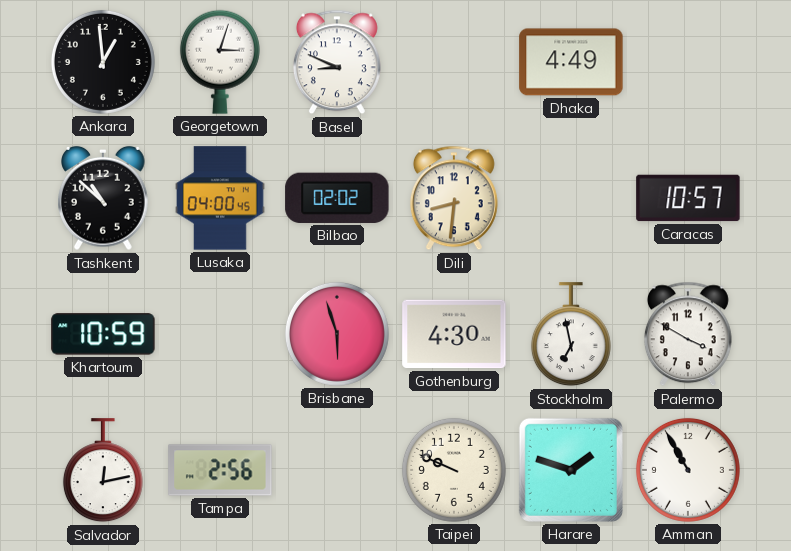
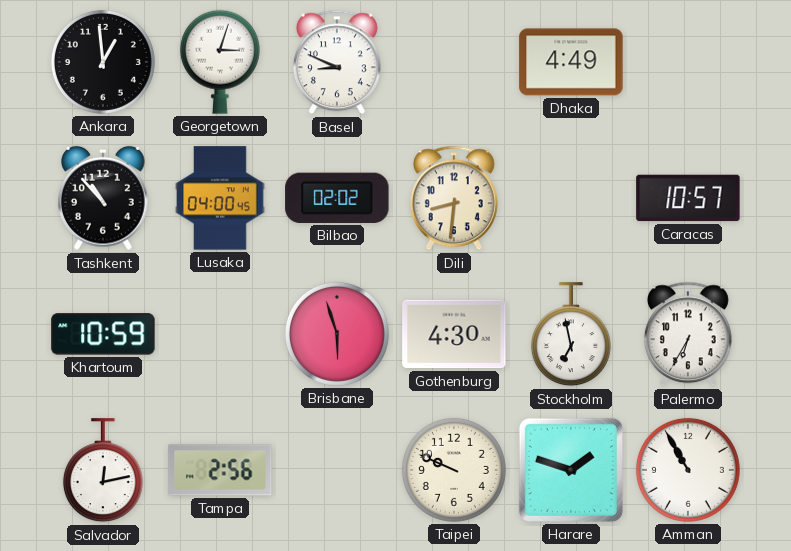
Tashkent: 10:52 -> 10:53
Palermo: 3:50 -> 6:35
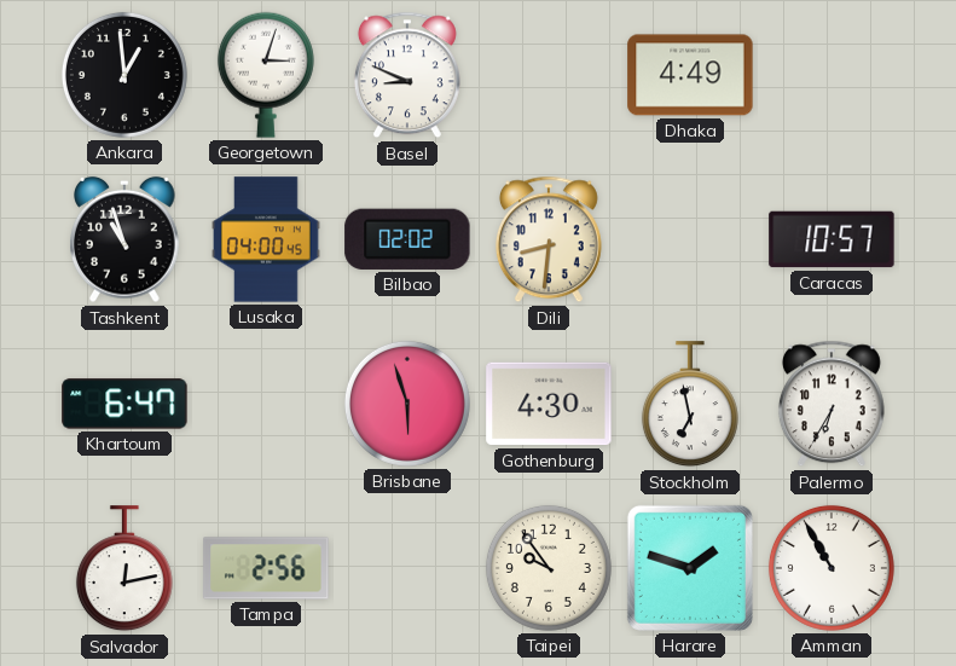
Tashkent: 10:53 -> 10:57
Khartoum: 10:59 -> 6:47
Taipei: 9:49 -> 9:54
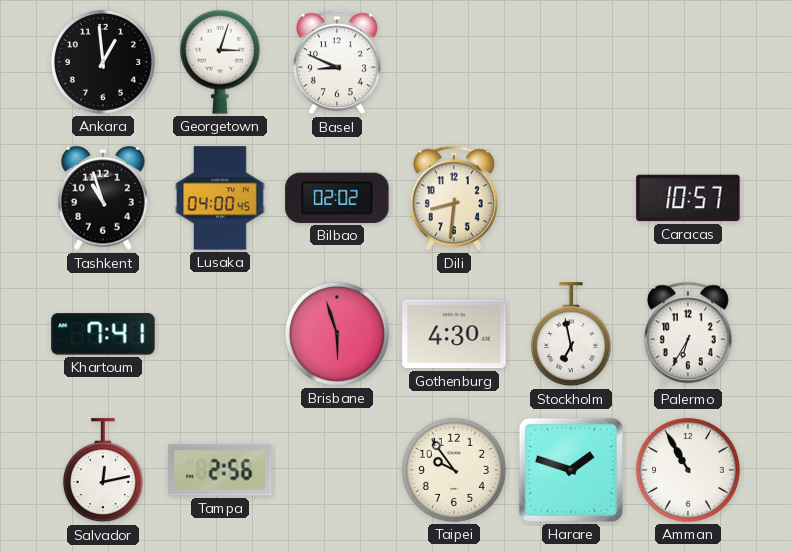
Dhaka: 4:49 -> none
Khartoum: 6:47 -> 7:41
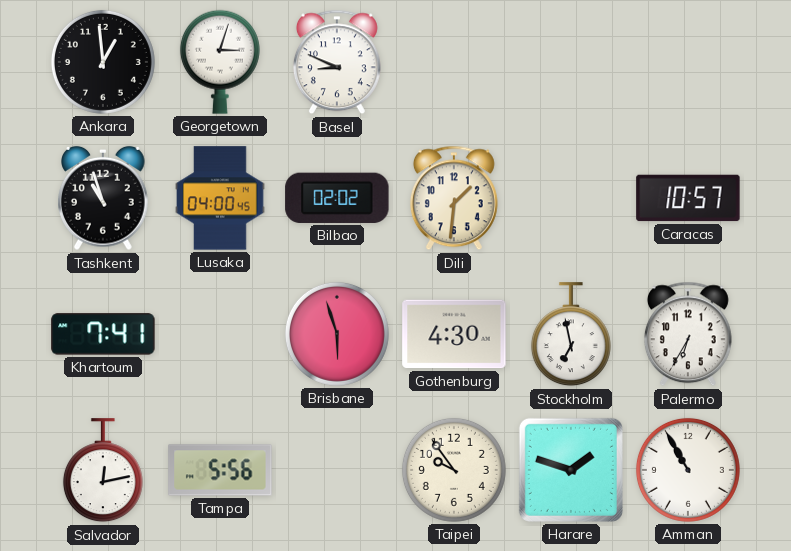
Dili: 8:31 -> 1:31
Tampa: 2:56 -> 5:56
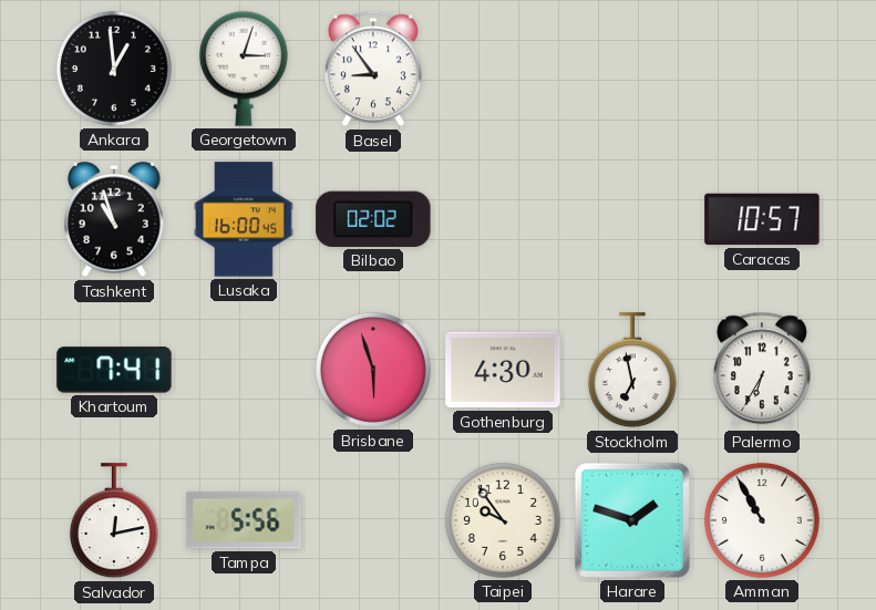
Basel: 8:49 -> 8:54
Lusaka: 04:00 -> 16:00
Dili: 1:31 -> none
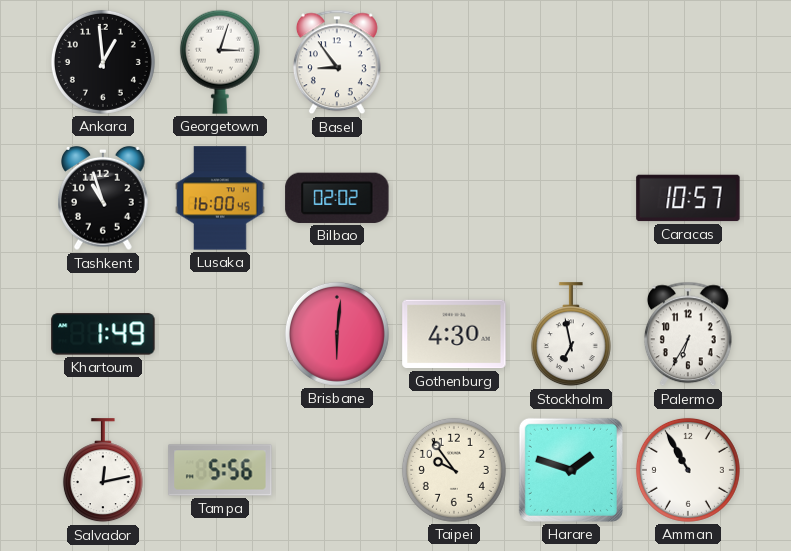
Khartoum: 7:41 -> 1:49
Brisbane: 5:57 -> 6:01
